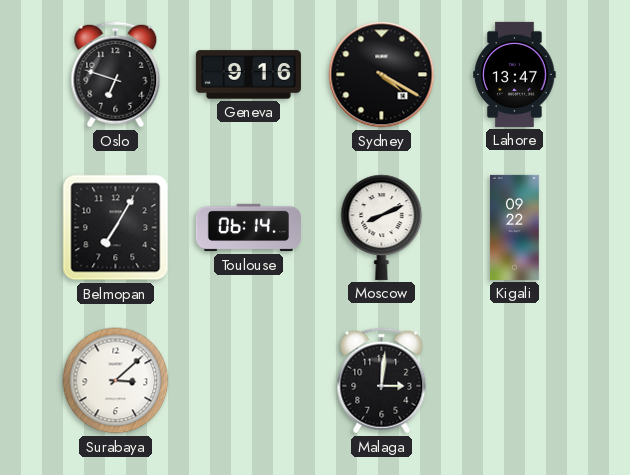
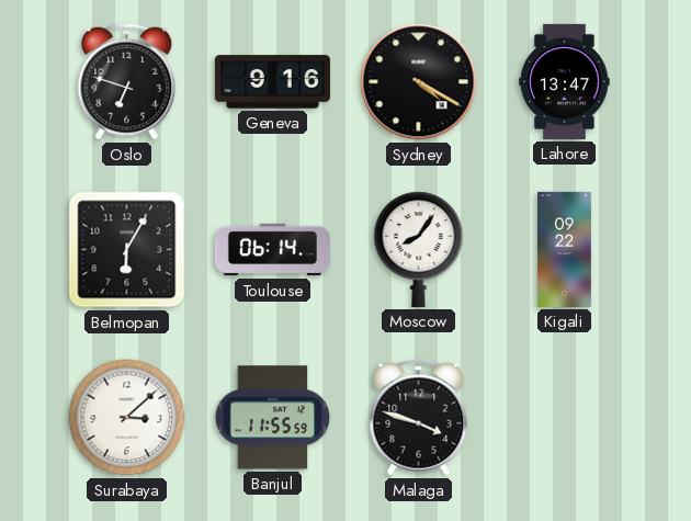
Belmopan: 7:05 -> 6:05
Moscow: 8:11 -> 8:06
Banjul: none -> 11:55
Malaga: 3:01 -> 3:48
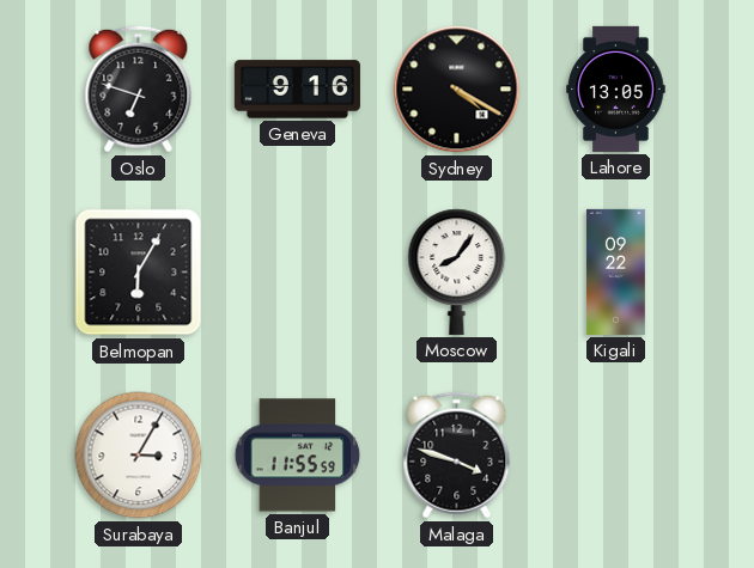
Lahore: 13:47 -> 13:05
Toulouse: 06:14 -> none
Surabaya: 3:08 -> 3:05
